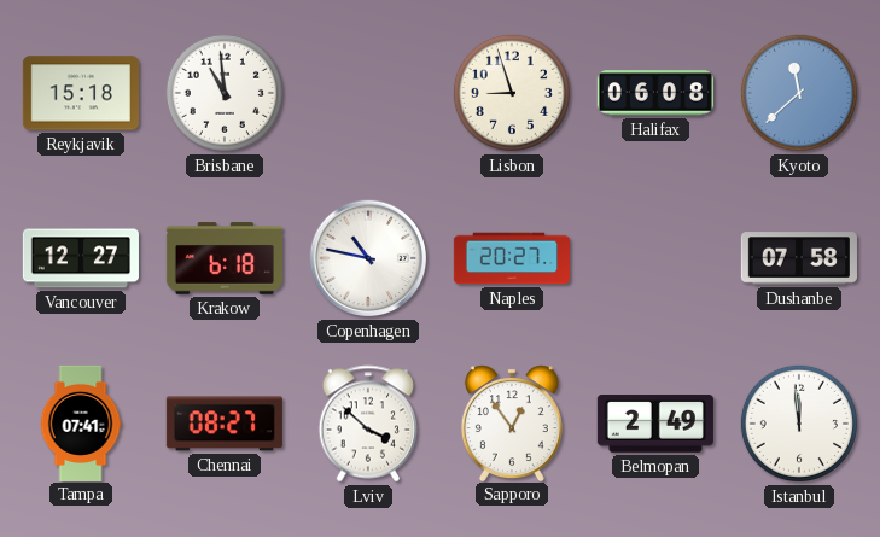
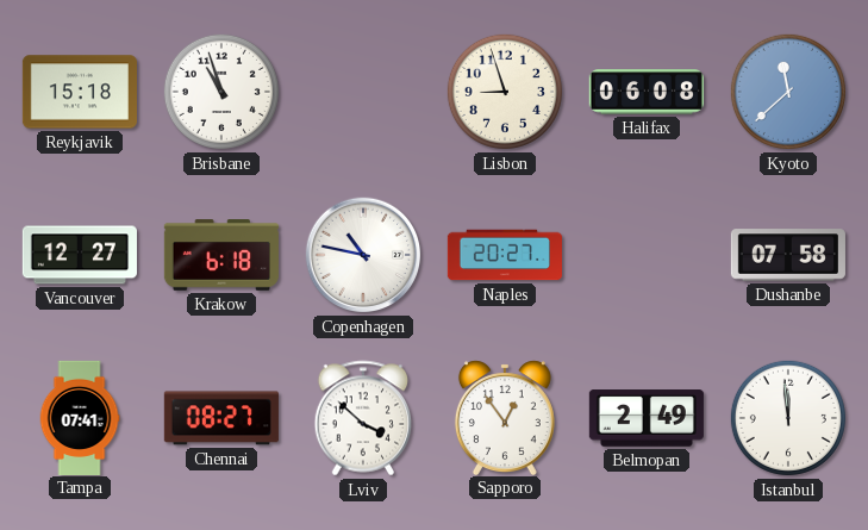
Brisbane: 10:59 -> 10:57
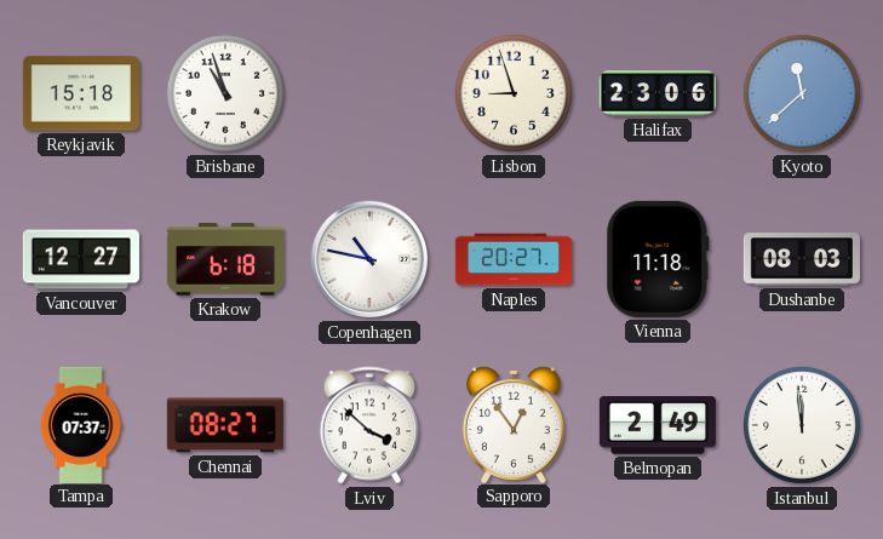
Halifax: 06:08 -> 23:06
Vienna: none -> 11:18
Dushanbe: 07:58 -> 08:03
Tampa: 07:41 -> 07:37
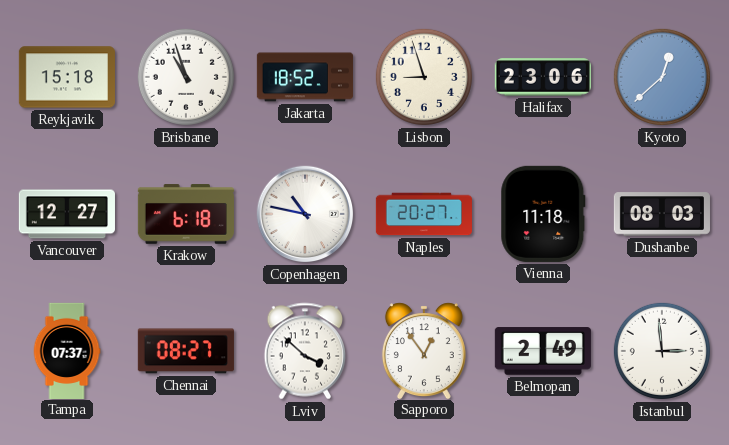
Jakarta: none -> 18:52
Kyoto: 11:38 -> 12:38
Istanbul: 11:59 -> 2:59
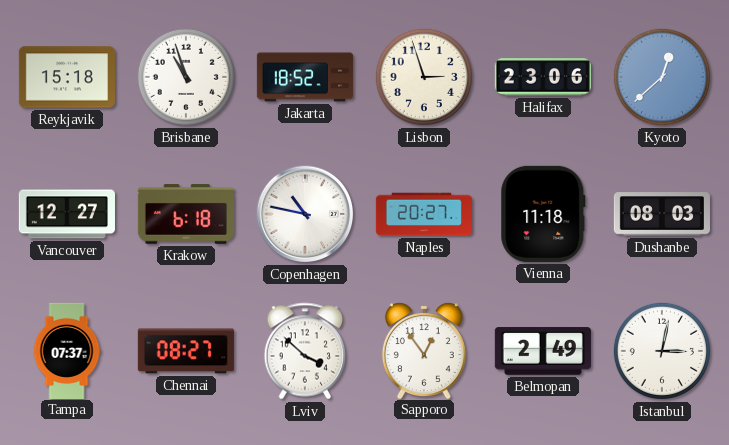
Lisbon: 8:57 -> 2:57
Istanbul: 2:59 -> 3:02
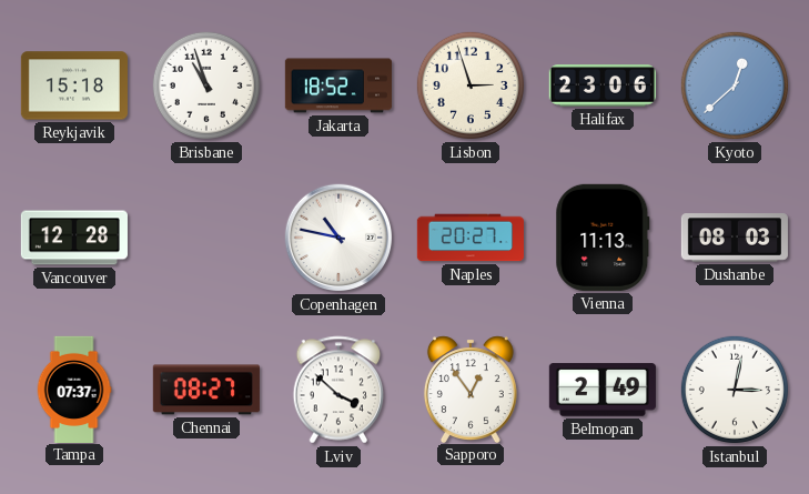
Vancouver: 12:27 -> 12:28
Krakow: 6:18 -> none
Vienna: 11:18 -> 11:13
